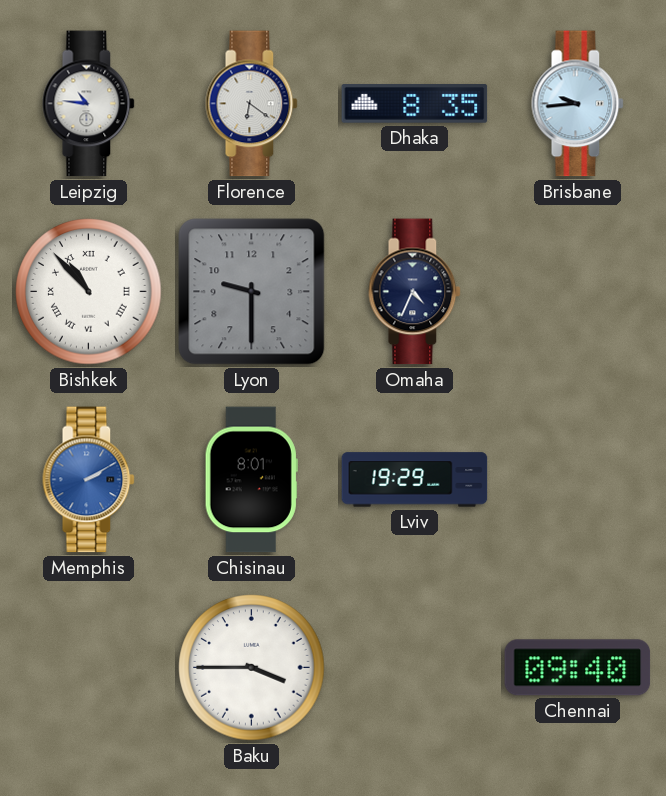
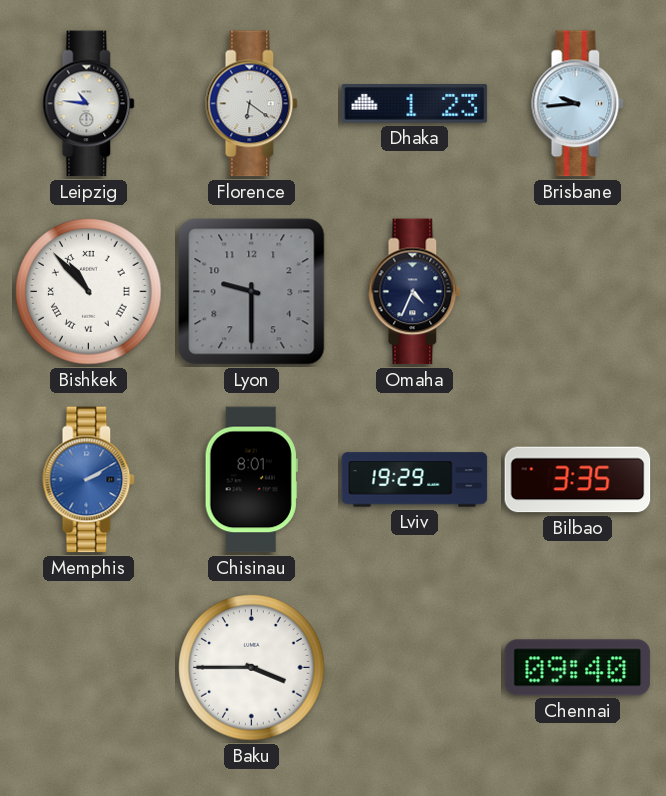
Dhaka: 8:35 -> 1:23
Bilbao: none -> 3:35
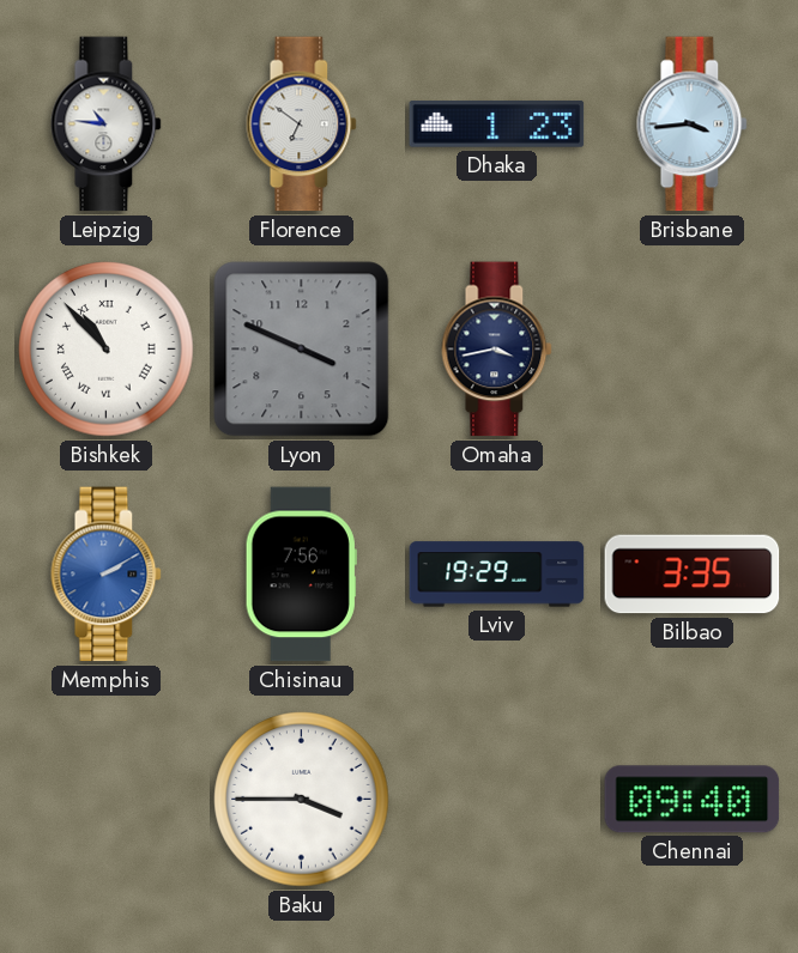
Florence: 6:21 -> 6:51
Brisbane: 9:44 -> 3:44
Lyon: 9:30 -> 3:49
Omaha: 4:34 -> 3:43
Chisinau: 8:01 -> 7:56
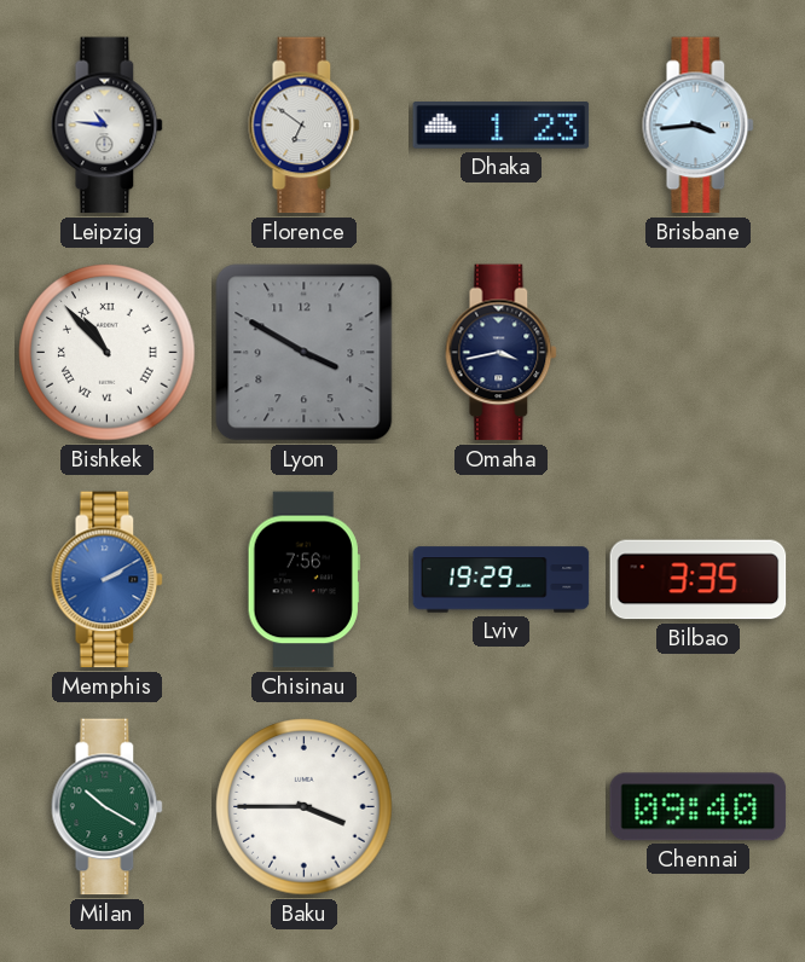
Lyon: 3:49 -> 3:50
Milan: none -> 10:20
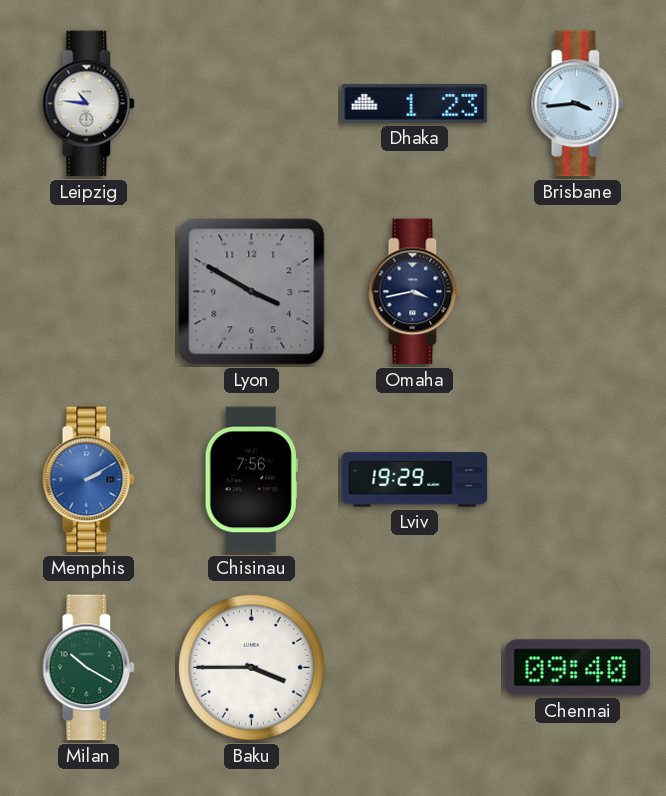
Florence: 6:51 -> none
Bishkek: 10:53 -> none
Bilbao: 3:35 -> none
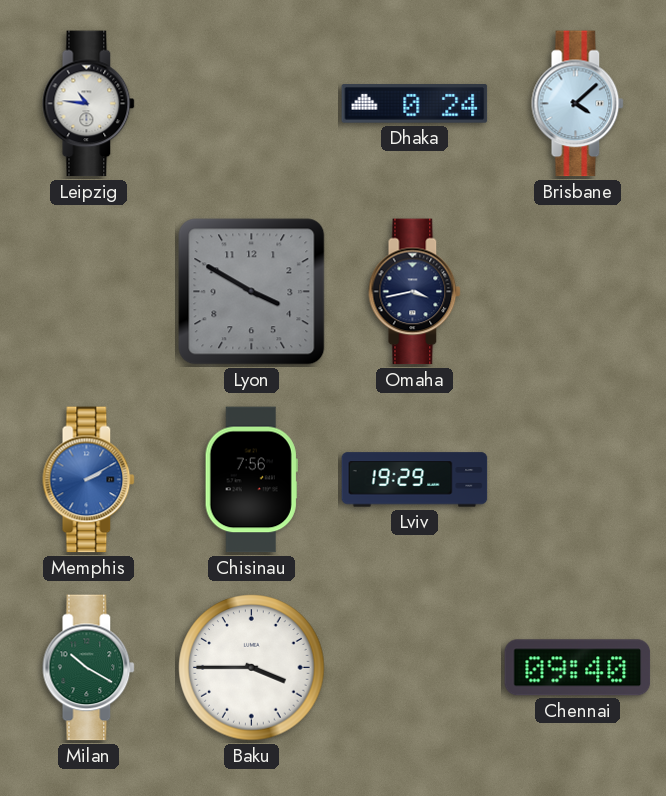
Dhaka: 1:23 -> 0:24
Brisbane: 3:44 -> 4:08
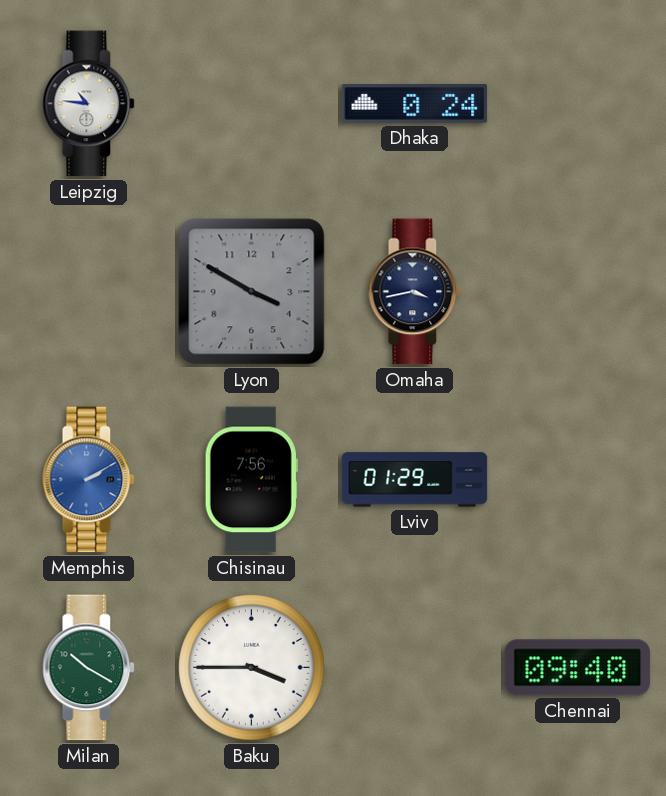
Brisbane: 4:08 -> none
Lviv: 19:29 -> 01:29
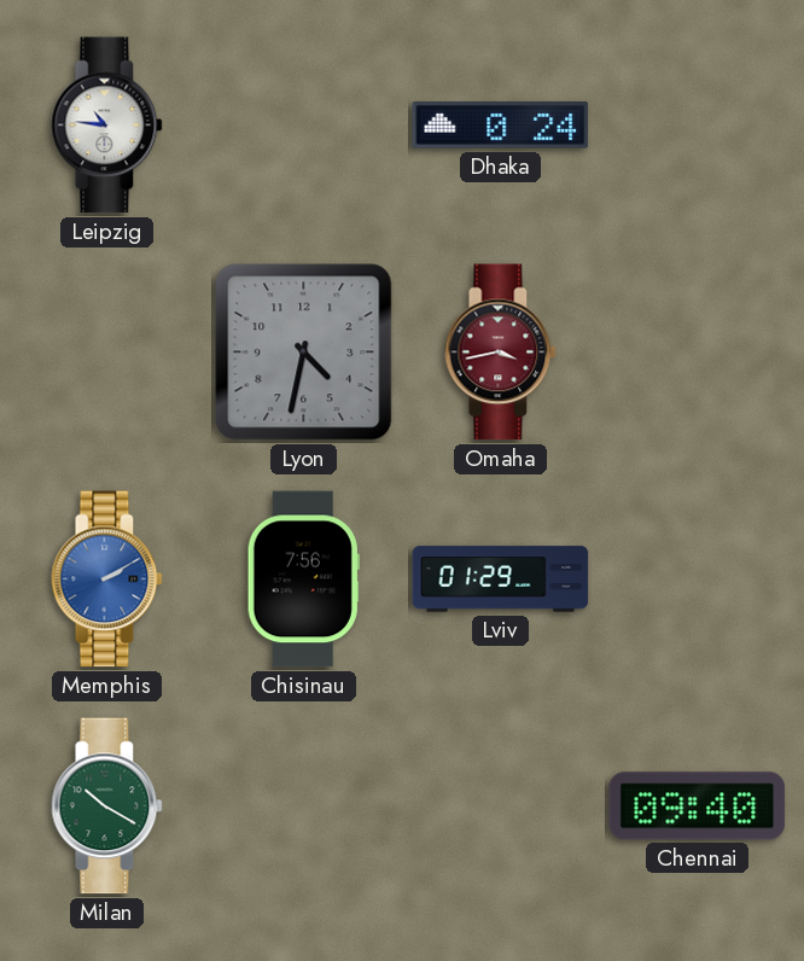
Lyon: 3:50 -> 4:32
Omaha dial: navy -> burgundy
Baku: 3:45 -> none
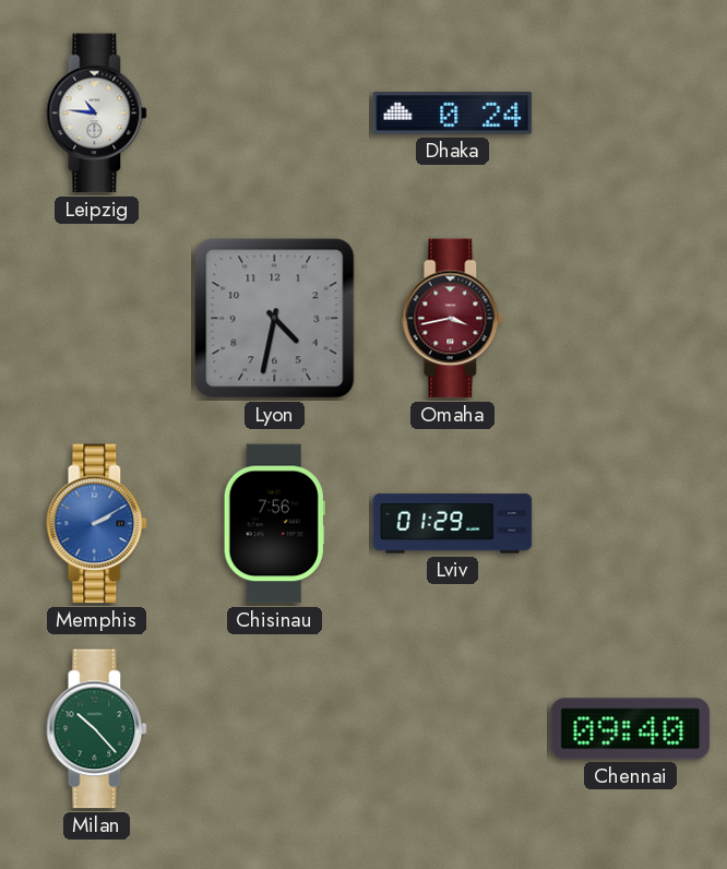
Milan: 10:20 -> 10:23
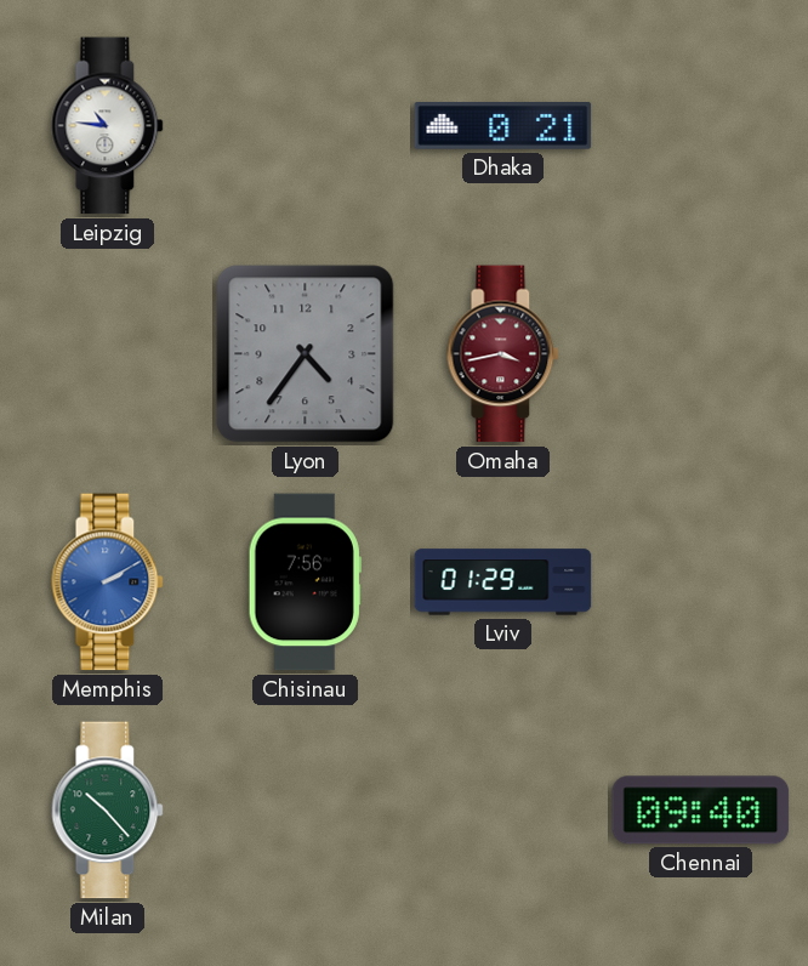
Dhaka: 0:24 -> 0:21
Lyon: 4:32 -> 4:36
